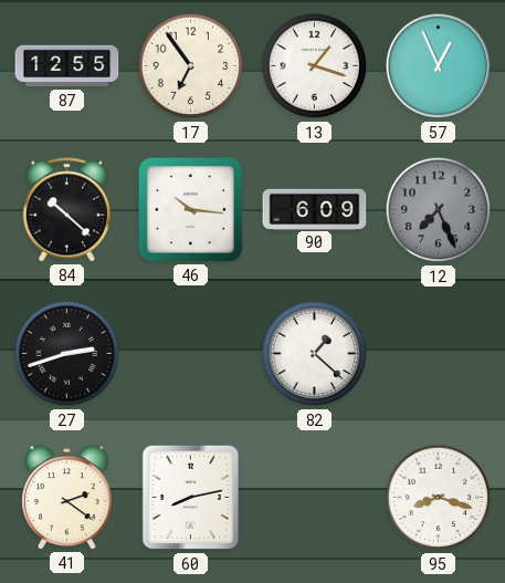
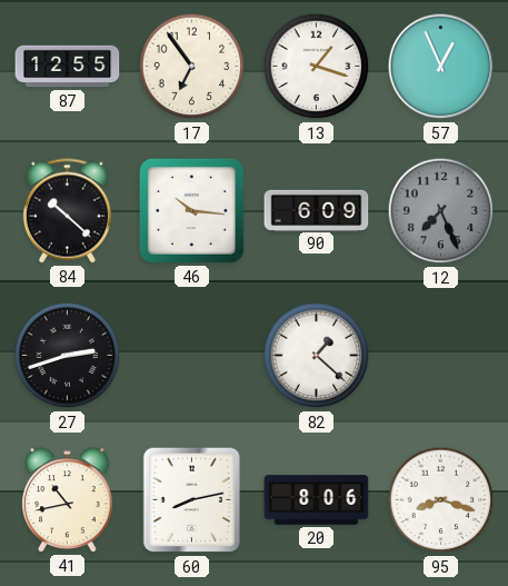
41: 2:21 -> 10:43
20: none -> 8:06
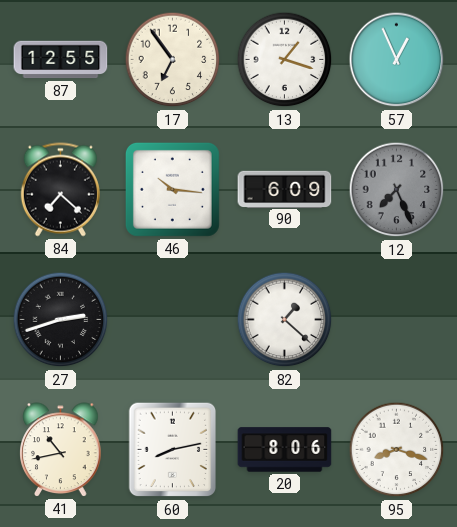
84: 10:22 -> 7:22
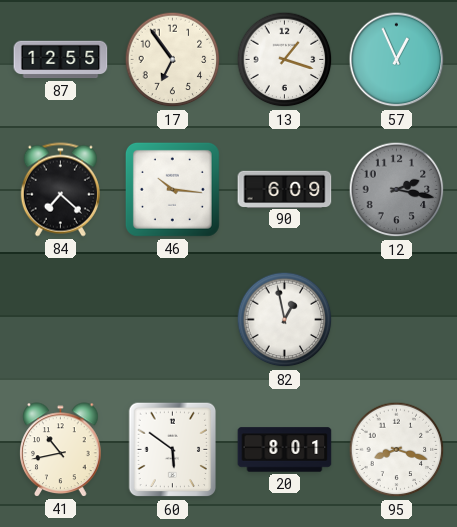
12: 7:26 -> 2:17
27: 2:42 -> none
82: 1:22 -> 12:58
60: 8:13 -> 5:51
20: 8:06 -> 8:01
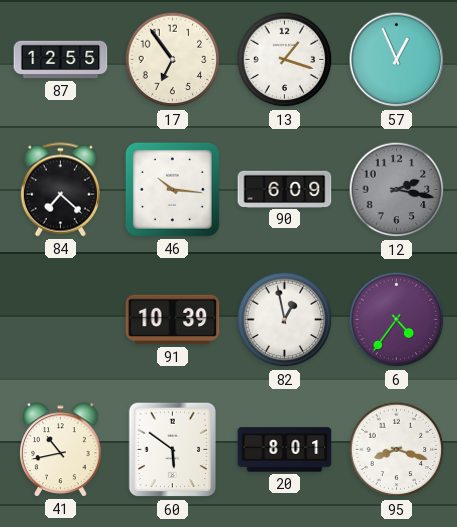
91: none -> 10:39
6: none -> 4:36
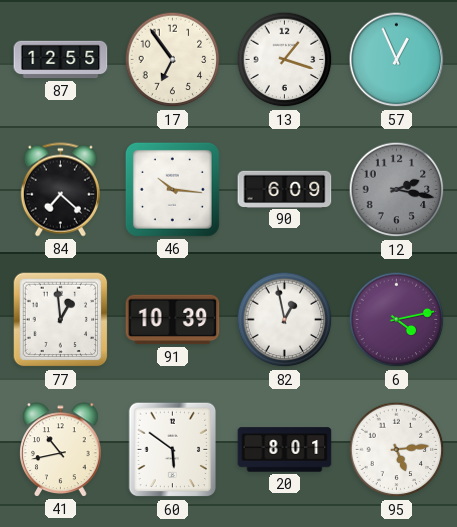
77: none -> 12:59
6: 4:36 -> 4:13
95: 8:18 -> 5:14
